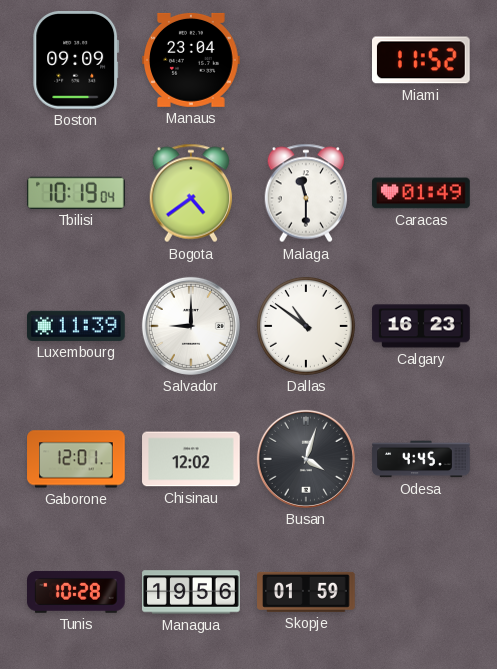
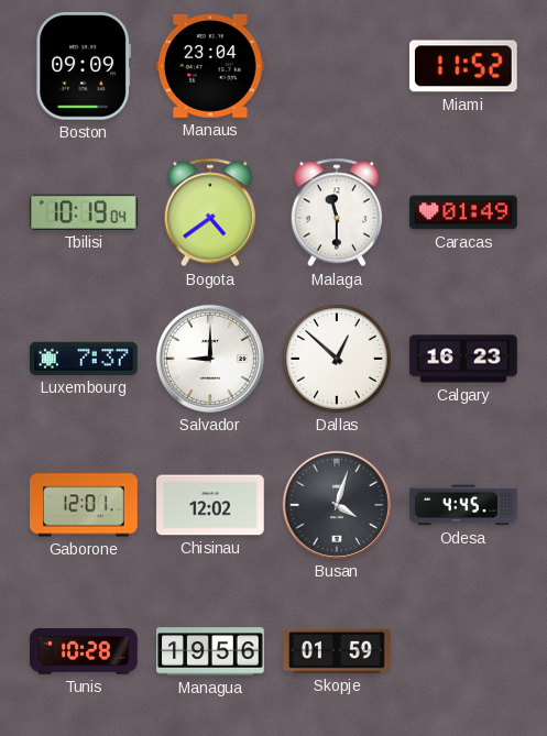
Luxembourg: 11:39 -> 7:37
Dallas: 10:51 -> 12:52
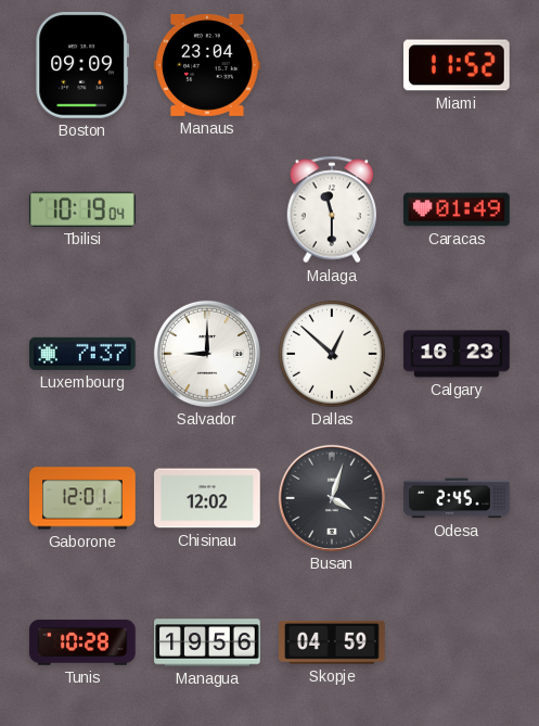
Bogota: 4:39 -> none
Odesa: 4:45 -> 2:45
Skopje: 01:59 -> 04:59
